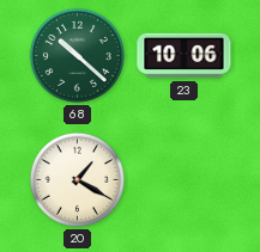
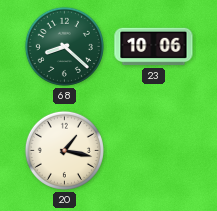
68: 10:22 -> 8:22
20: 1:20 -> 1:17
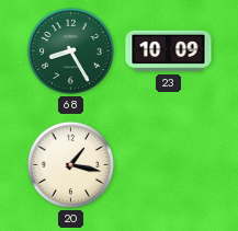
68: 8:22 -> 8:25
23: 10:06 -> 10:09
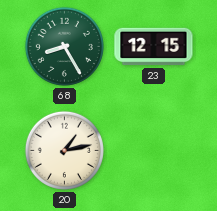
23: 10:09 -> 12:15
20: 1:17 -> 1:13
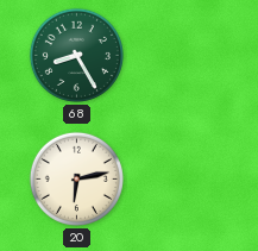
23: 12:15 -> none
20: 1:13 -> 6:13
